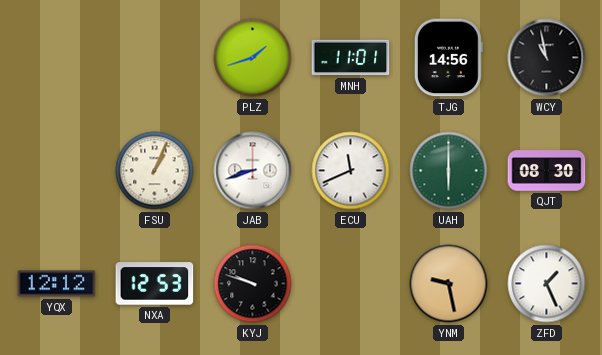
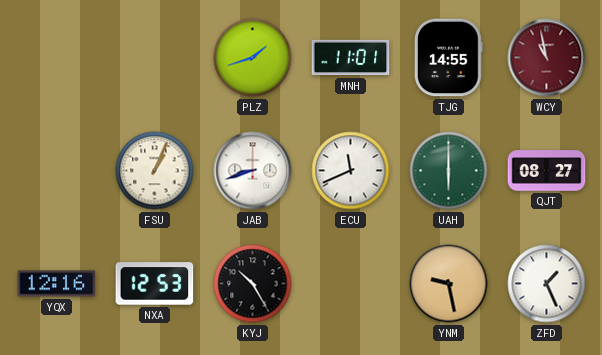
TJG: 14:56 -> 14:55
WCY dial: black -> burgundy
QJT: 08:30 -> 08:27
YQX: 12:12 -> 12:16
KYJ: 9:48 -> 10:25
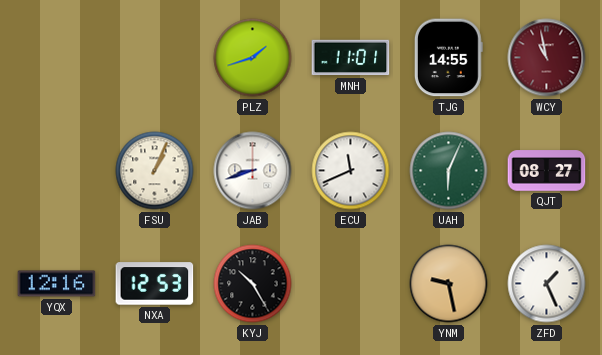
UAH: 6:00 -> 6:04
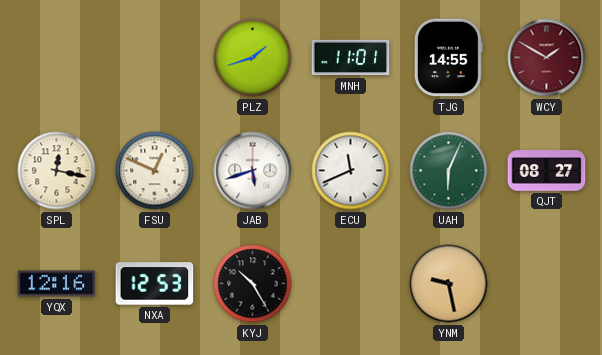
WCY: 10:58 -> 1:50
SPL: none -> 12:17
FSU: 1:04 -> 12:49
JAB: 8:42 -> 5:42
ZFD: 1:26 -> none
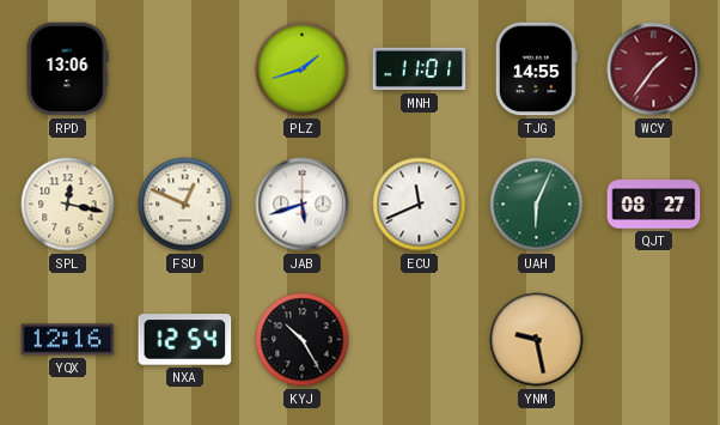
RPD: none -> 13:06
WCY: 1:50 -> 1:36
NXA: 12:53 -> 12:54
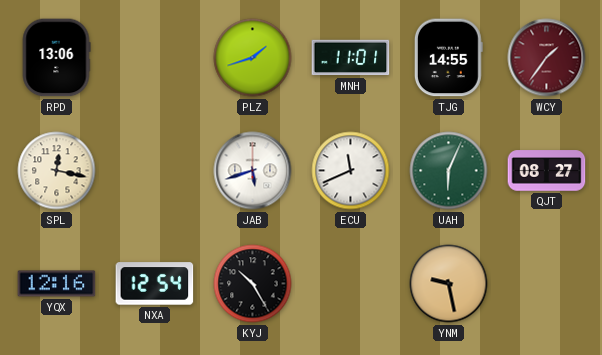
FSU: 12:49 -> none
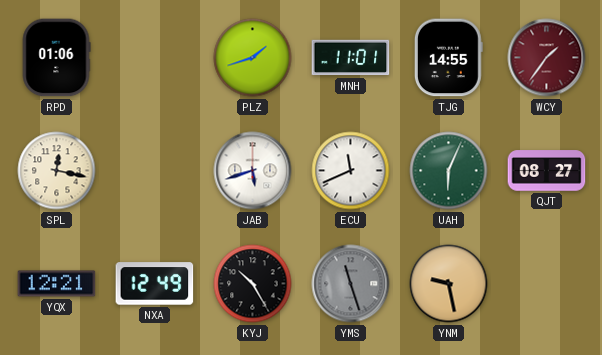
RPD: 13:06 -> 01:06
YQX: 12:16 -> 12:21
NXA: 12:54 -> 12:49
YMS: none -> 11:27
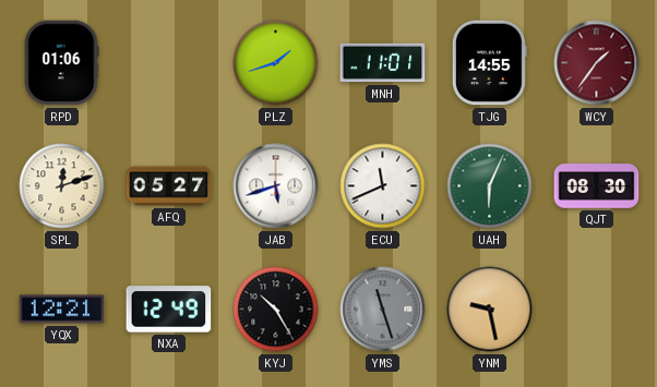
SPL: 12:17 -> 12:12
AFQ: none -> 05:27
QJT: 08:27 -> 08:30
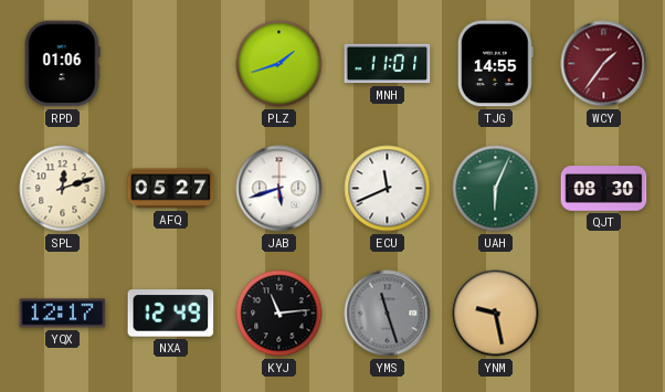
YQX: 12:21 -> 12:17
KYJ: 10:25 -> 11:14
